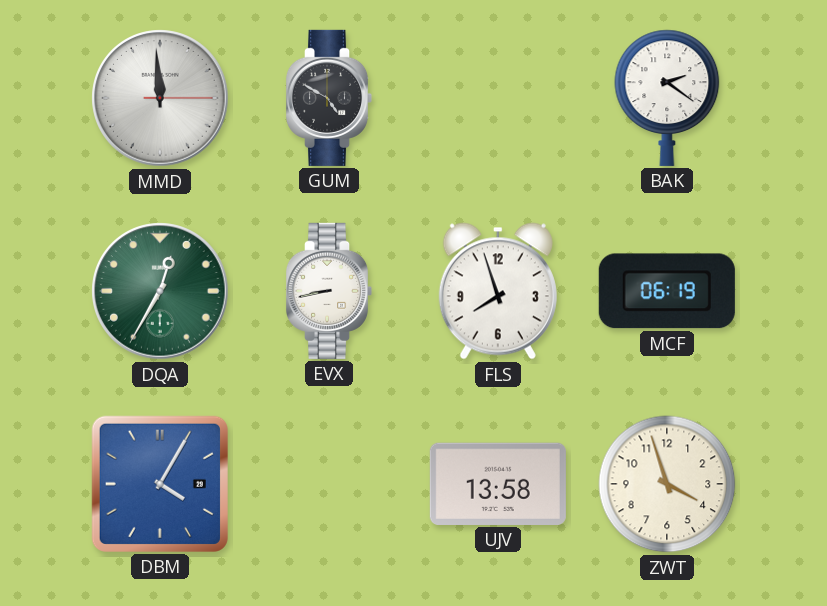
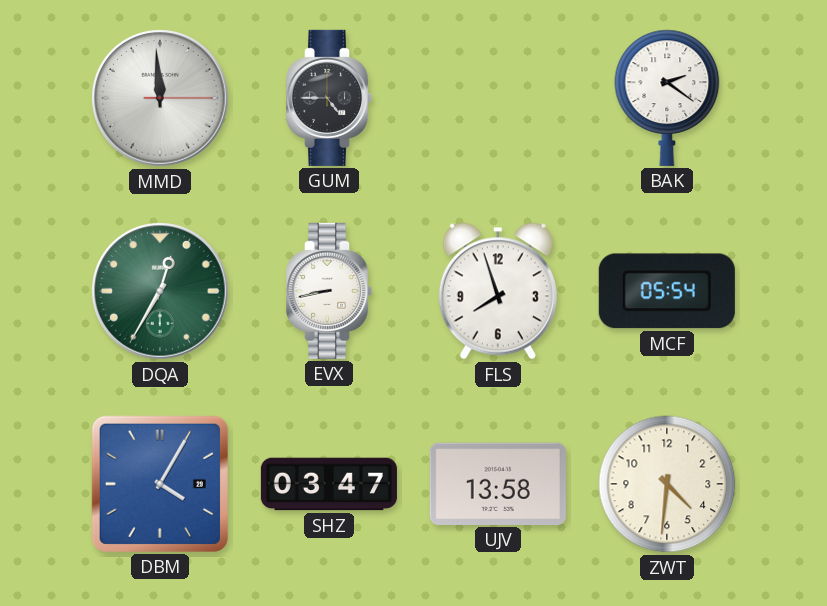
GUM: 4:50 -> 4:45
MCF: 06:19 -> 05:54
SHZ: none -> 03:47
ZWT: 3:57 -> 4:31
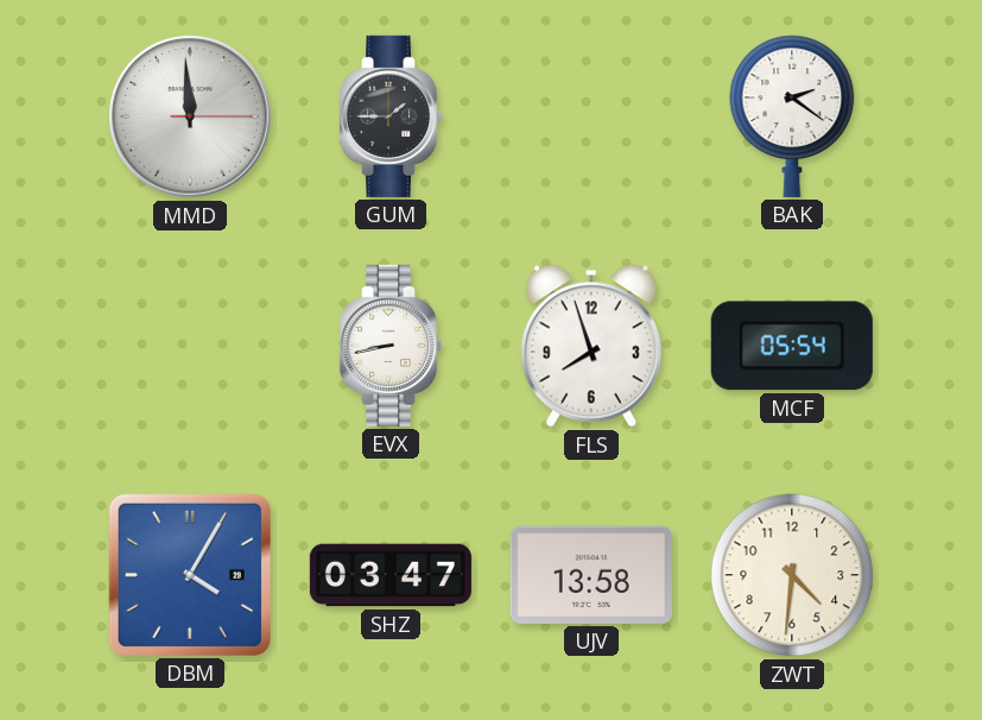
GUM: 4:45 -> 1:45
DQA: 12:35 -> none
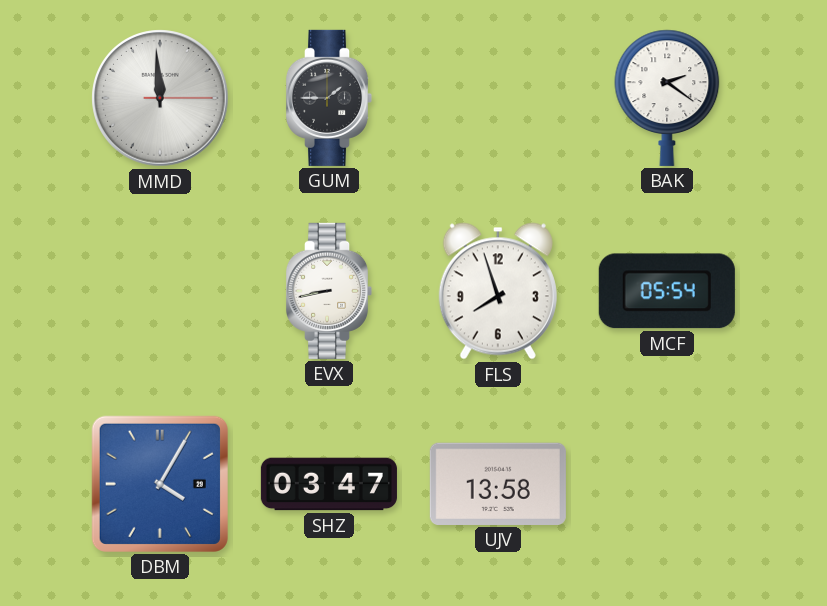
ZWT: 4:31 -> none
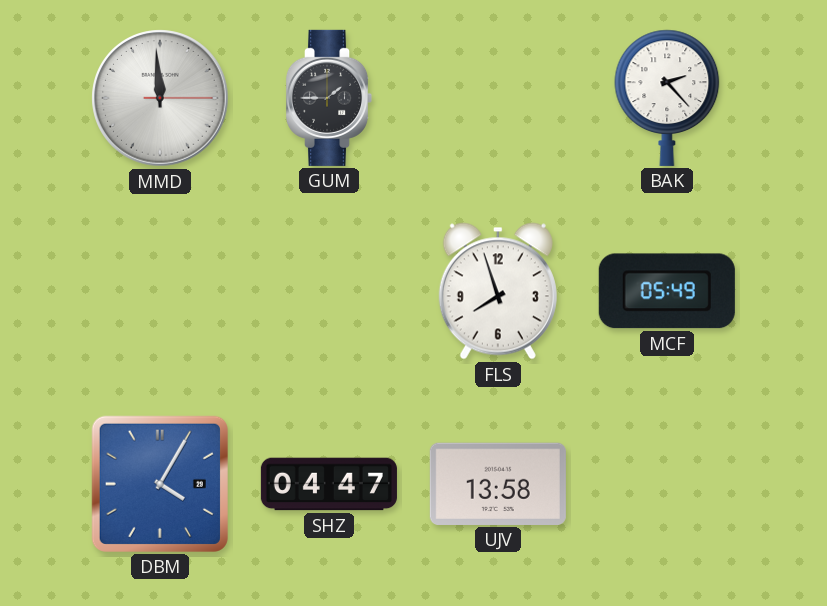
BAK: 2:21 -> 2:23
EVX: 8:43 -> none
MCF: 05:54 -> 05:49
SHZ: 03:47 -> 04:47
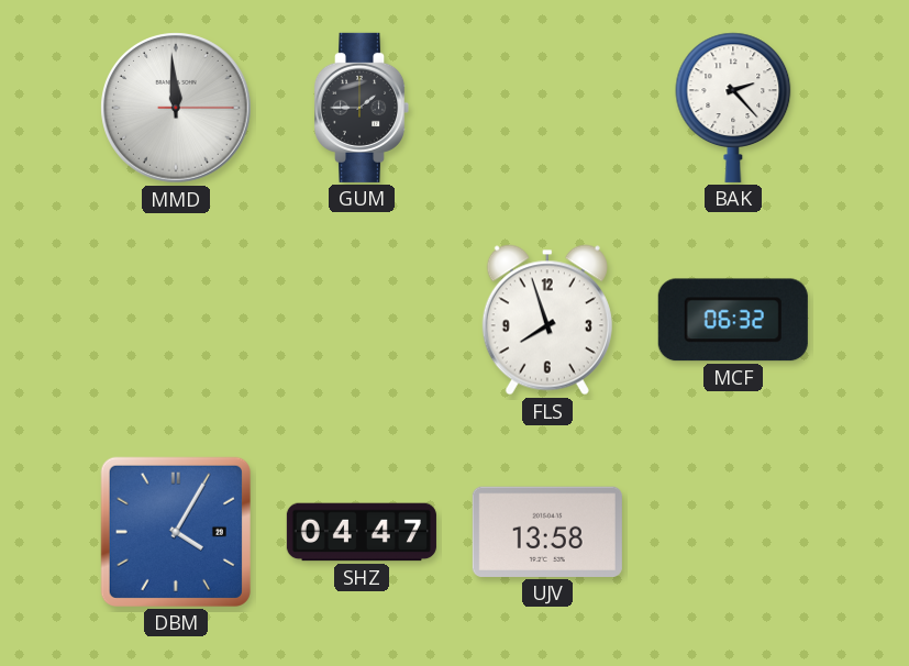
MCF: 05:49 -> 06:32
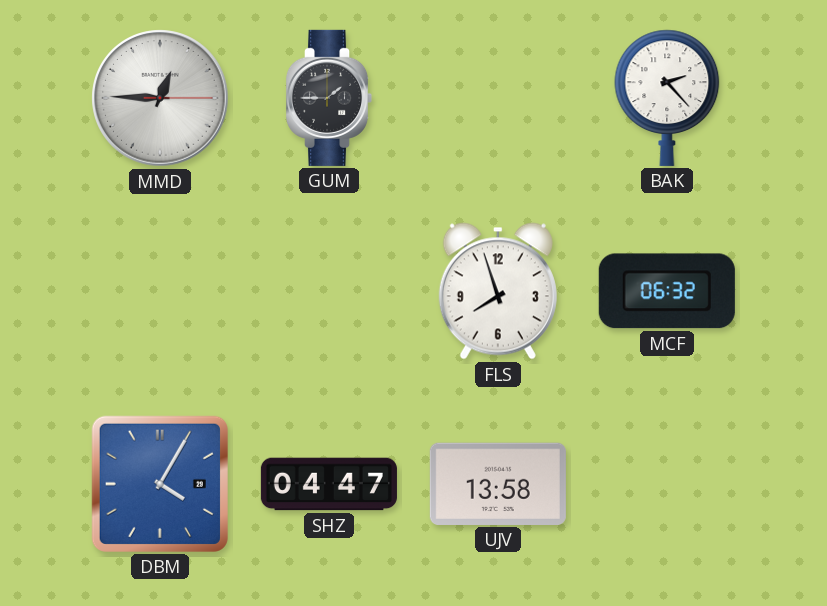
MMD: 11:59 -> 12:45
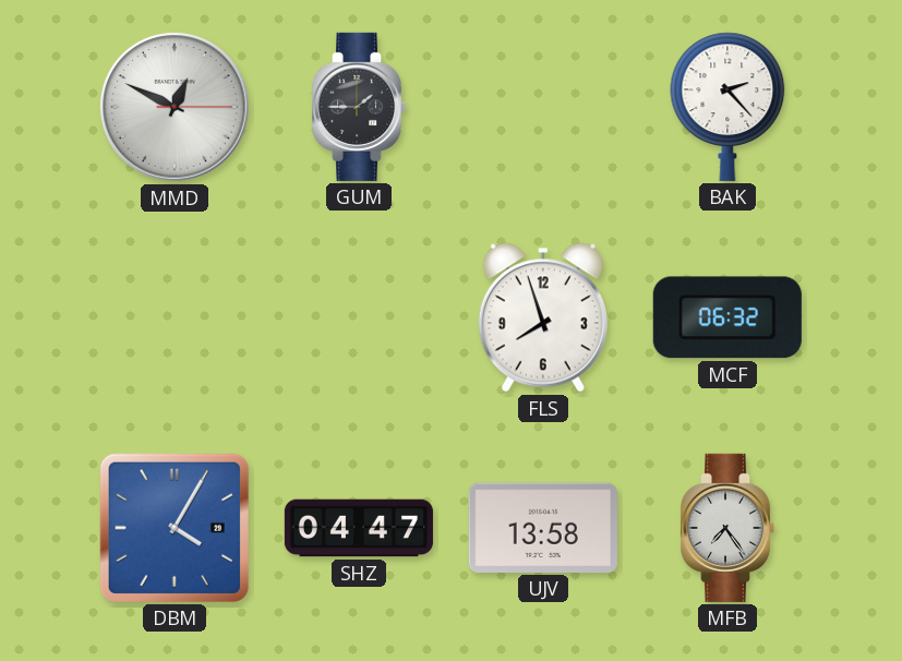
MMD: 12:45 -> 12:49
MFB: none -> 7:24
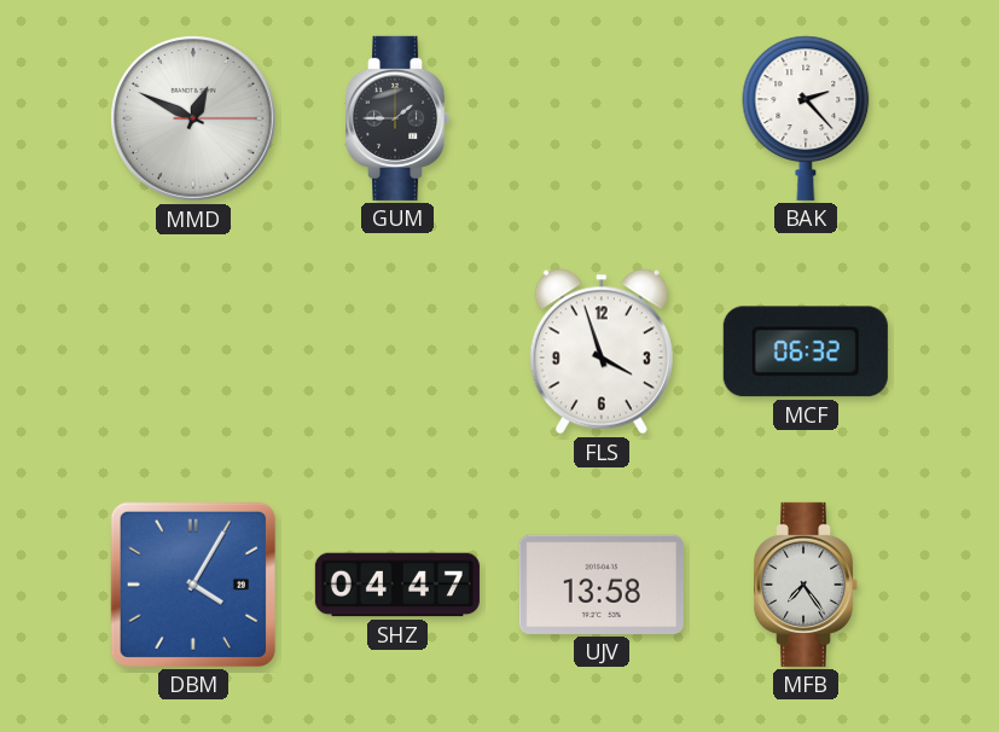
FLS: 7:57 -> 3:57
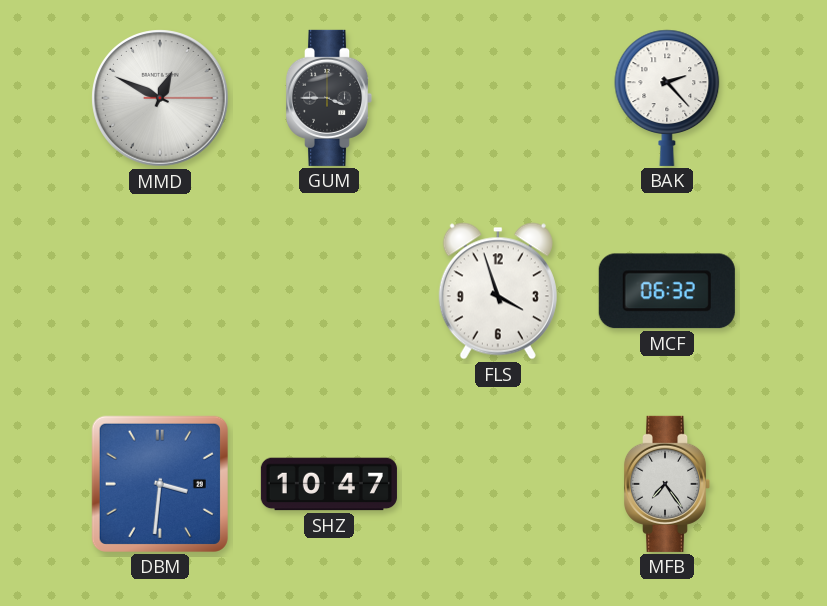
GUM: 1:45 -> 3:45
DBM: 4:05 -> 3:31
SHZ: 04:47 -> 10:47
UJV: 13:58 -> none
